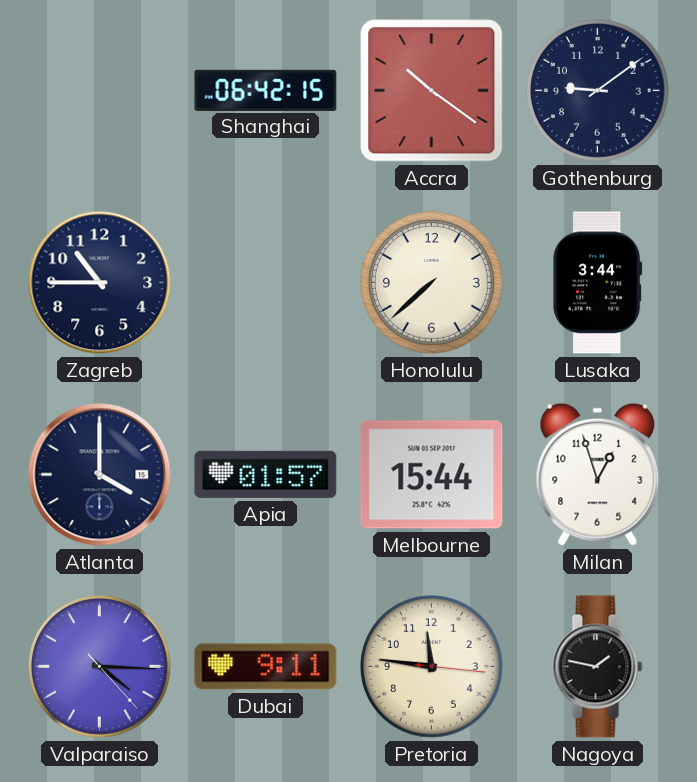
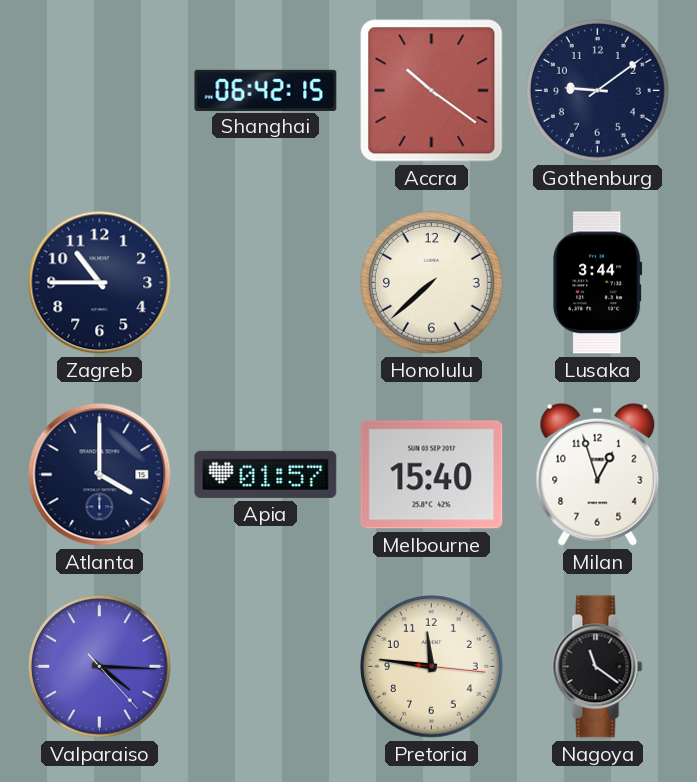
Melbourne: 15:44 -> 15:40
Dubai: 9:11 -> none
Nagoya: 1:47 -> 11:21
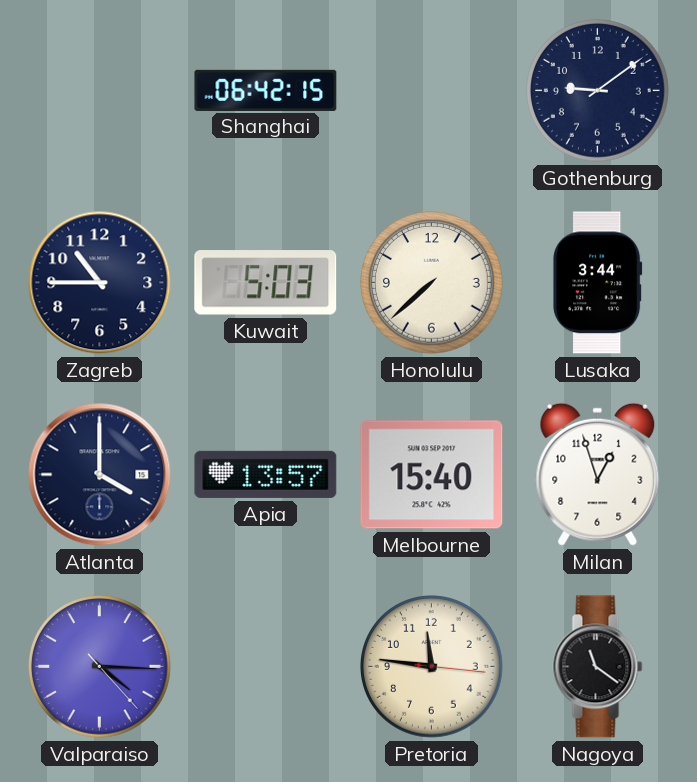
Accra: 10:21 -> none
Kuwait: none -> 5:03
Apia: 01:57 -> 13:57
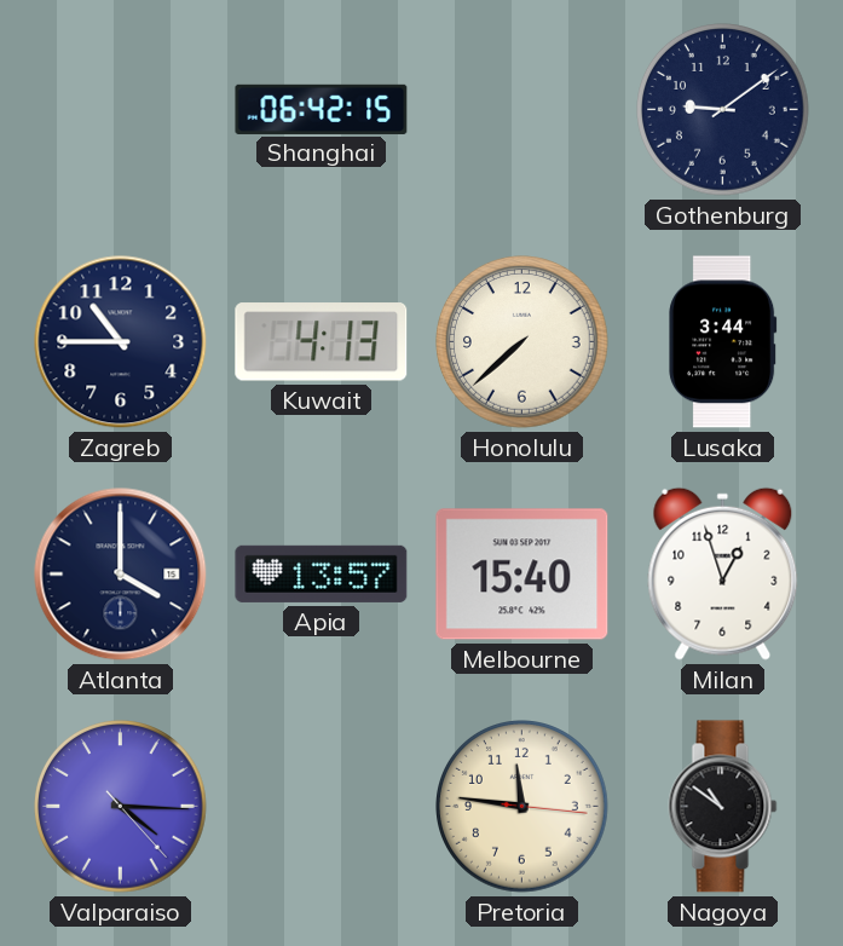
Kuwait: 5:03 -> 4:13
Nagoya: 11:21 -> 10:51
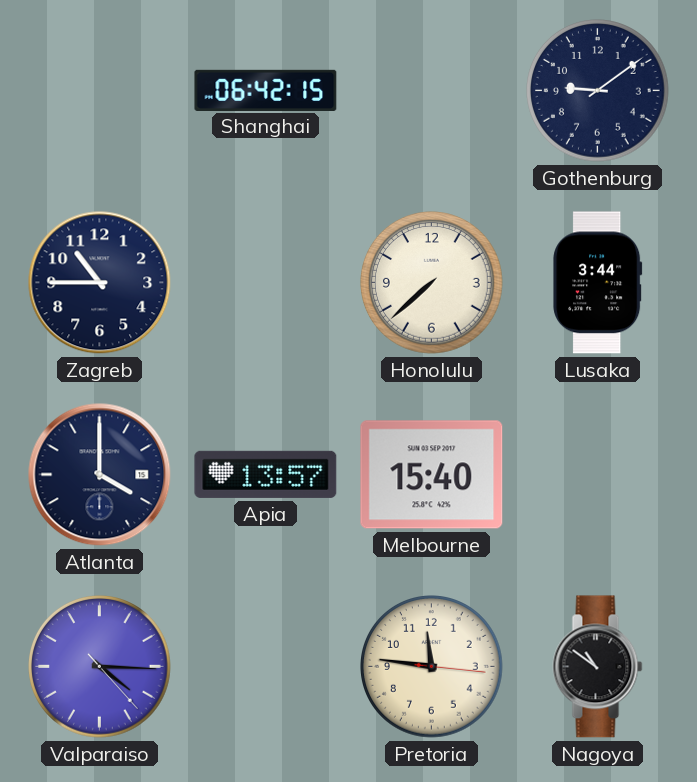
Kuwait: 4:13 -> none
Milan: 12:57 -> none
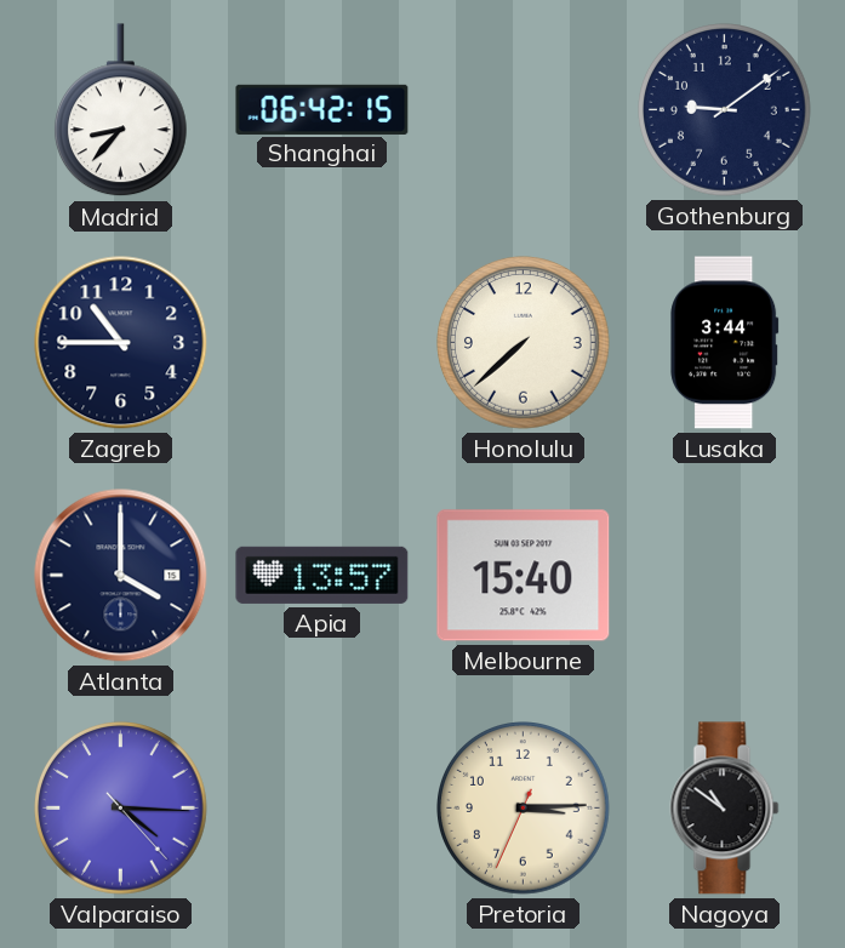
Madrid: none -> 8:37
Pretoria: 11:46 -> 3:14
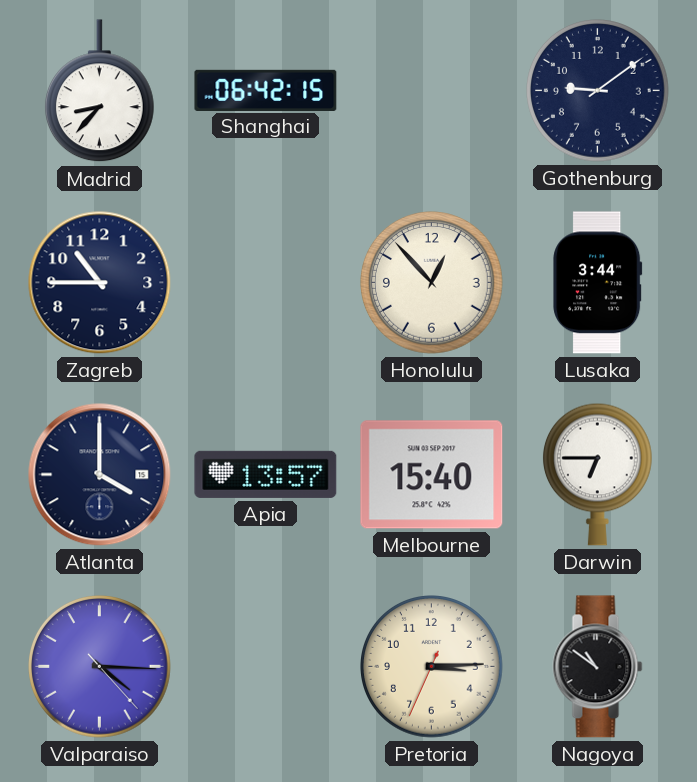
Honolulu: 7:38 -> 12:53
Darwin: none -> 6:45
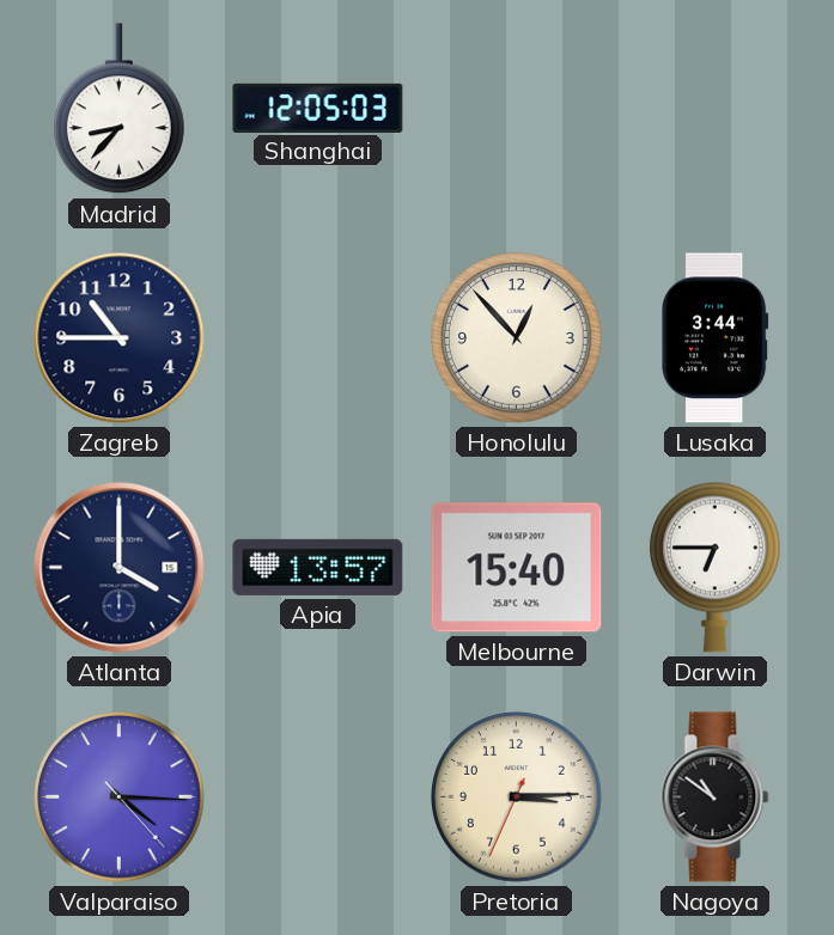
Shanghai: 06:42 -> 12:05
Gothenburg: 9:09 -> none
